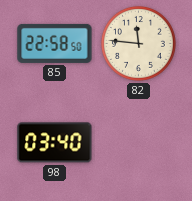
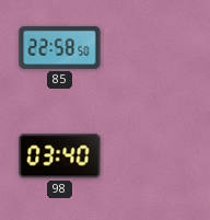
82: 11:46 -> none
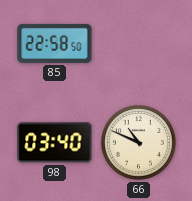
66: none -> 10:49
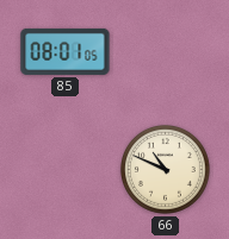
85: 22:58 -> 08:01
98: 03:40 -> none
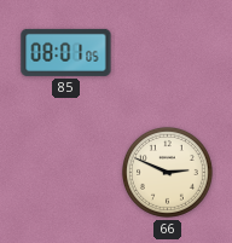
66: 10:49 -> 2:49
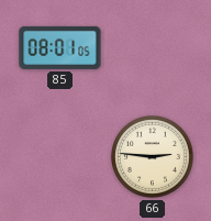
66: 2:49 -> 2:46
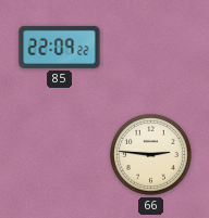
85: 08:01 -> 22:09
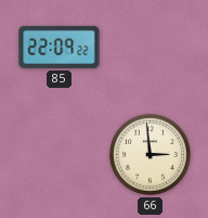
66: 2:46 -> 2:59
